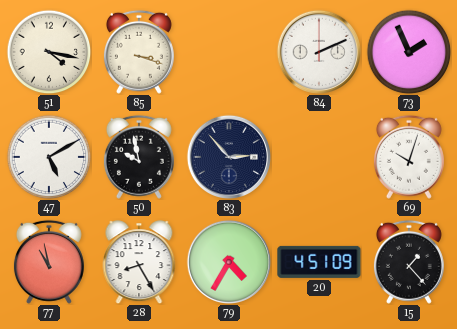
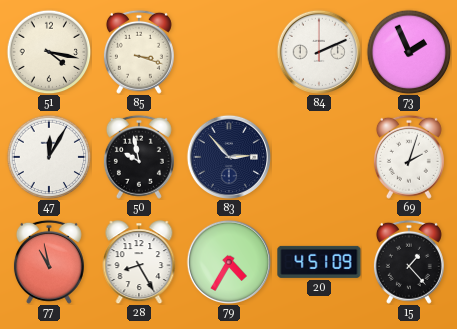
47: 5:10 -> 12:05
69: 10:03 -> 2:03
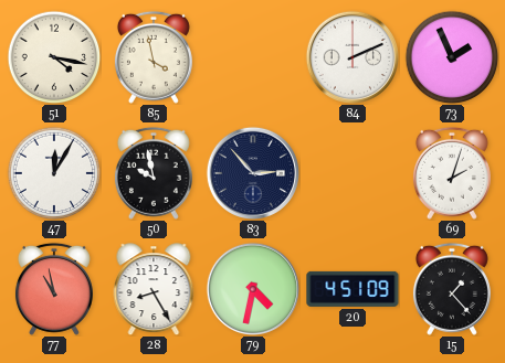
85: 3:18 -> 3:58
79: 4:35 -> 4:32
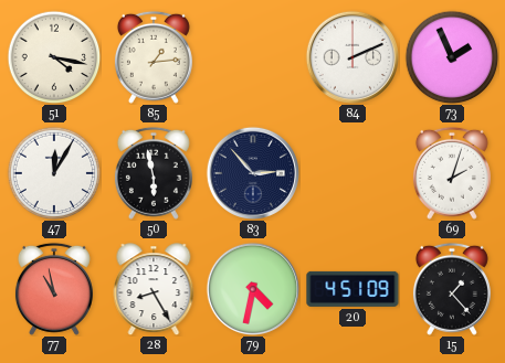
85: 3:58 -> 1:14
50: 9:58 -> 5:58
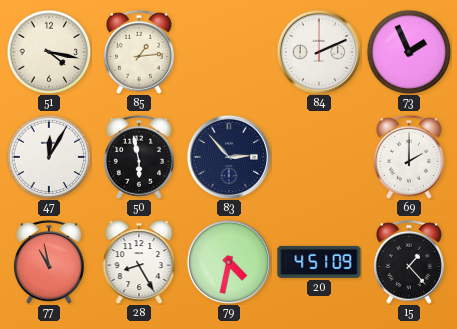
69: 2:03 -> 2:00
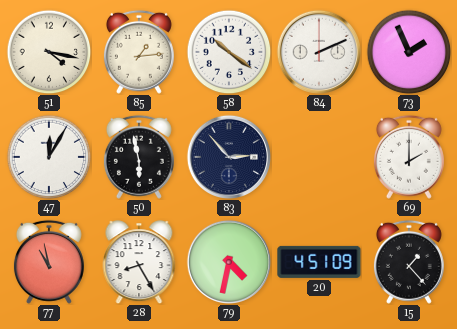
58: none -> 10:21
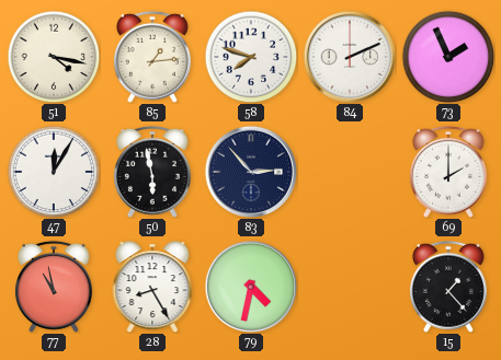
58: 10:21 -> 7:48
20: 4:51 -> none
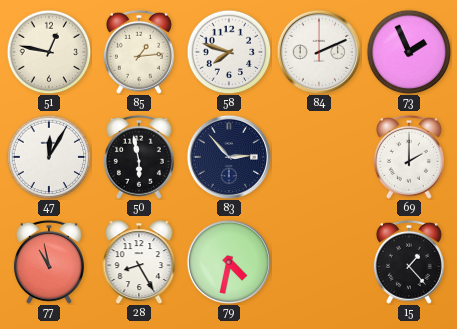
51: 4:17 -> 12:47
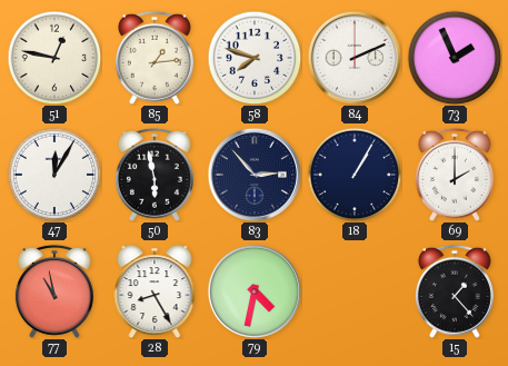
18: none -> 1:05
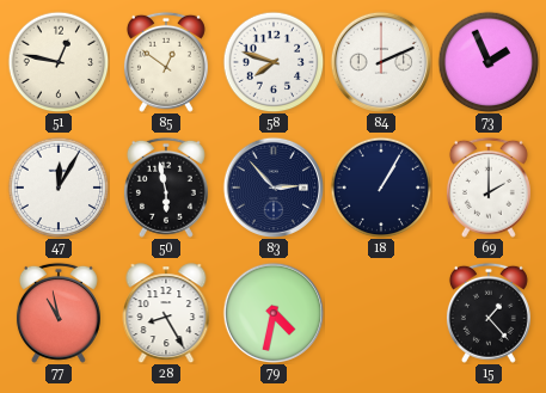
85: 1:14 -> 12:51
